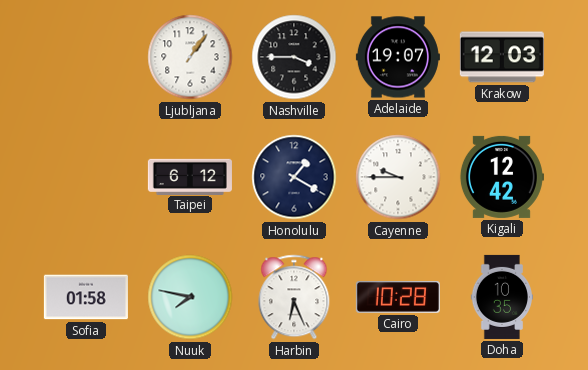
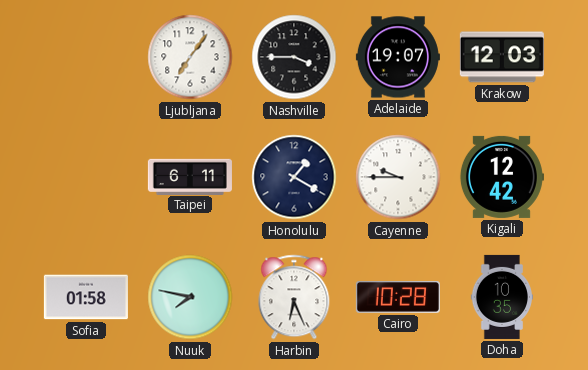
Ljubljana: 1:06 -> 7:06
Taipei: 6:12 -> 6:11
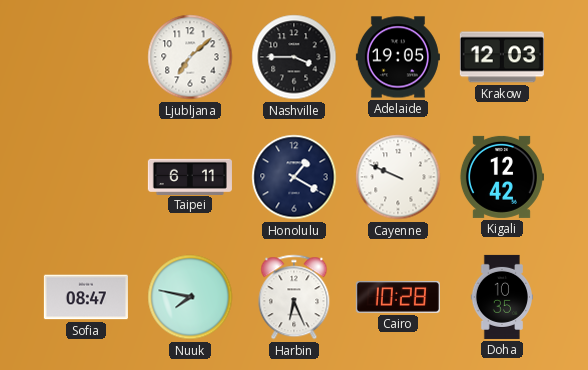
Ljubljana: 7:06 -> 7:08
Adelaide: 19:07 -> 19:05
Cayenne: 9:45 -> 9:49
Sofia: 01:58 -> 08:47
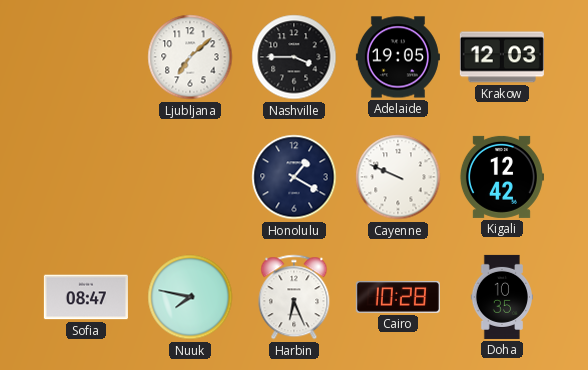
Taipei: 6:11 -> none
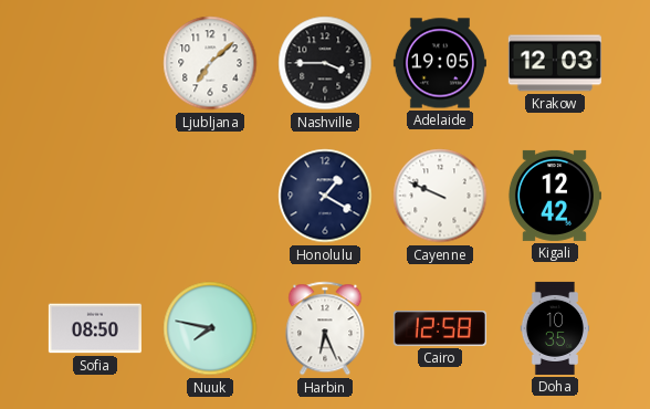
Sofia: 08:47 -> 08:50
Cairo: 10:28 -> 12:58
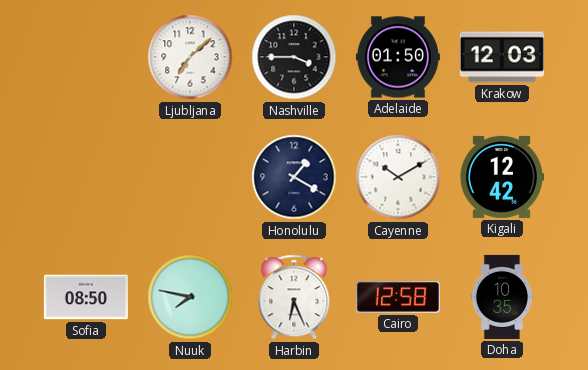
Adelaide: 19:05 -> 01:50
Cayenne: 9:49 -> 10:10
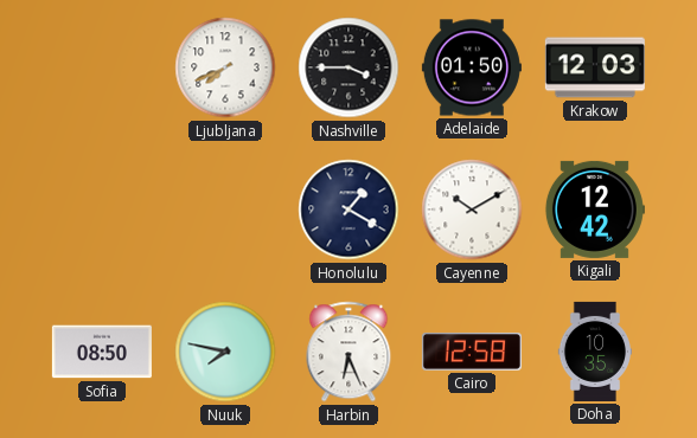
Ljubljana: 7:08 -> 7:41
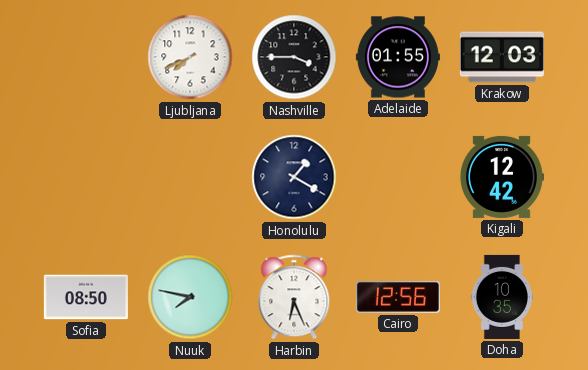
Adelaide: 01:50 -> 01:55
Cayenne: 10:10 -> none
Cairo: 12:58 -> 12:56
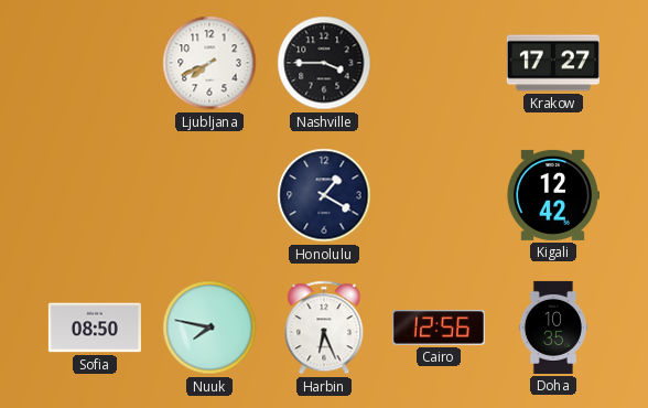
Adelaide: 01:55 -> none
Krakow: 12:03 -> 17:27
